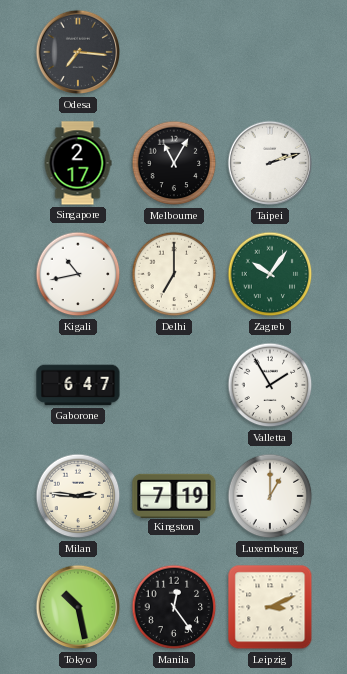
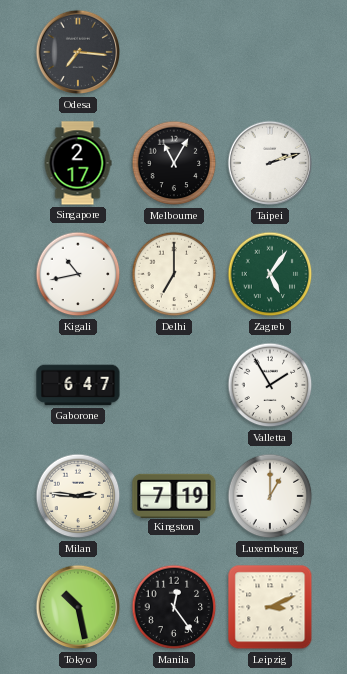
Zagreb: 10:06 -> 5:06
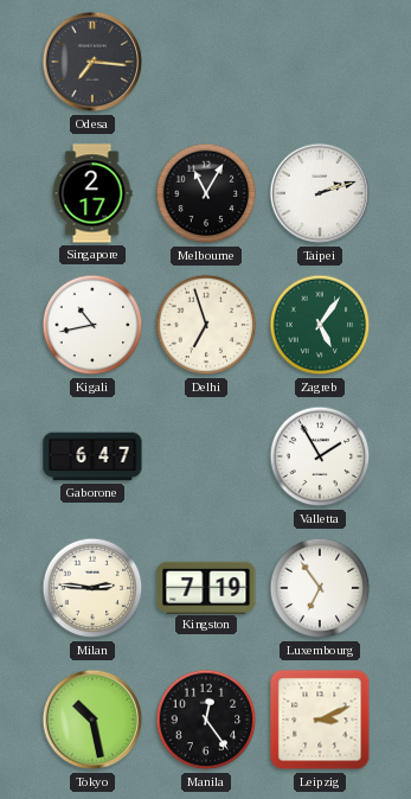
Delhi: 7:00 -> 6:57
Luxembourg: 1:00 -> 6:54
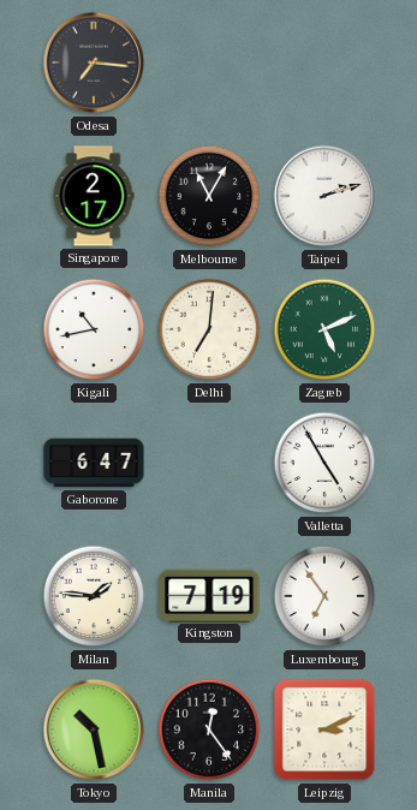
Delhi: 6:57 -> 7:01
Zagreb: 5:06 -> 5:11
Valletta: 1:55 -> 4:55
Milan: 2:46 -> 1:46
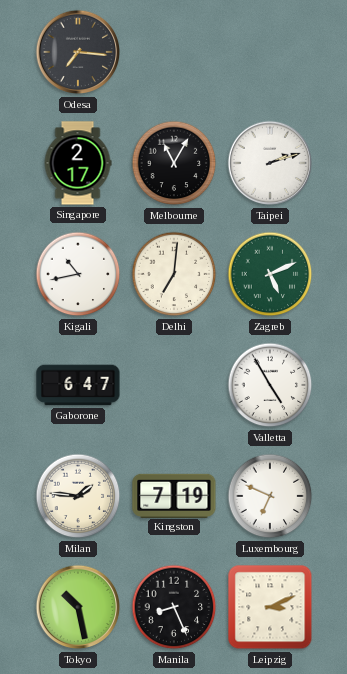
Luxembourg: 6:54 -> 6:49
Manila: 12:24 -> 8:26
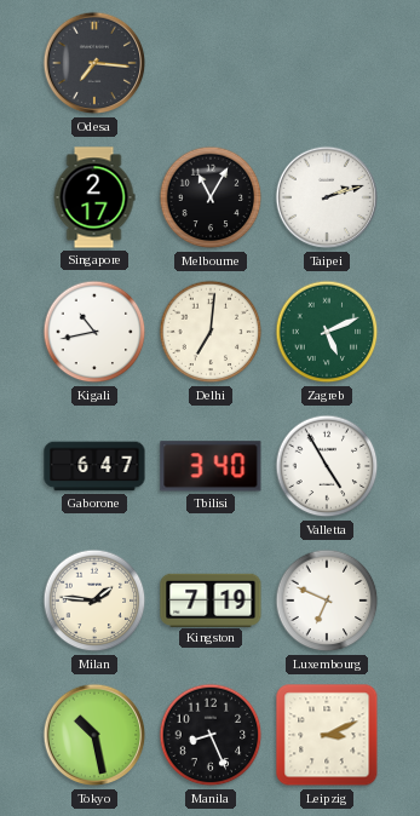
Tbilisi: none -> 3:40
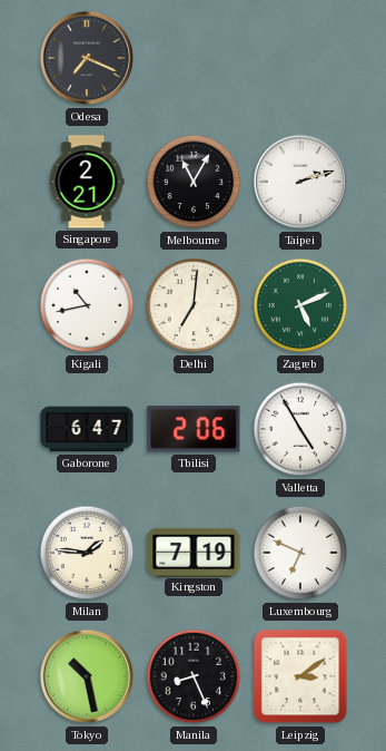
Odesa: 7:16 -> 7:19
Singapore: 2:17 -> 2:21
Tbilisi: 3:40 -> 2:06
Leipzig: 3:11 -> 3:09
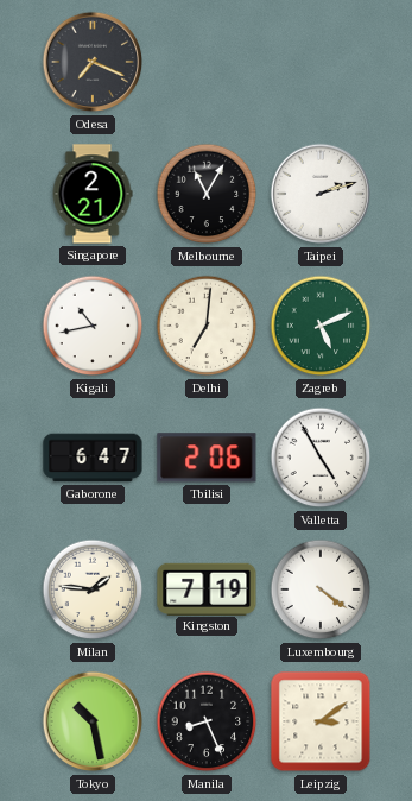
Luxembourg: 6:49 -> 4:21
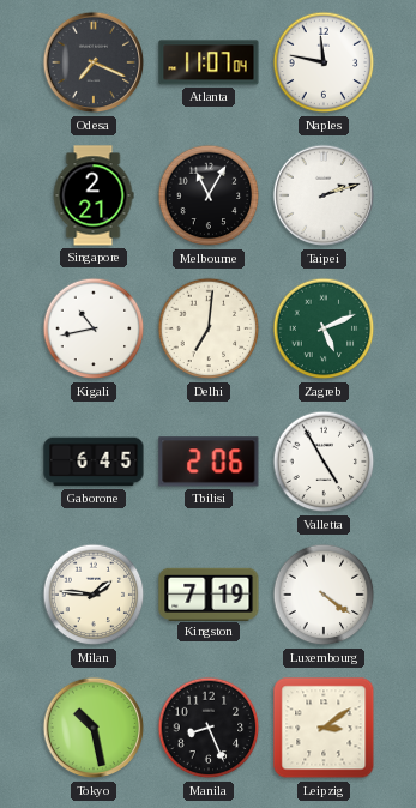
Atlanta: none -> 11:07
Naples: none -> 11:47
Gaborone: 6:47 -> 6:45
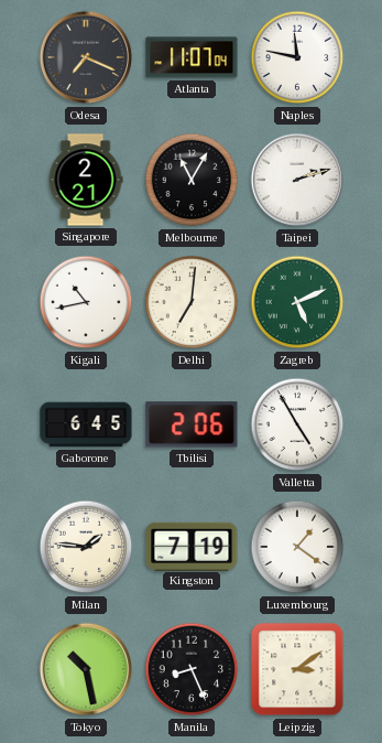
Luxembourg: 4:21 -> 1:21
